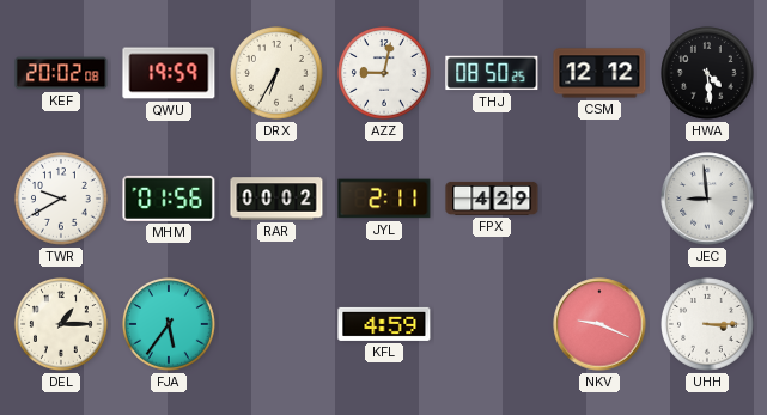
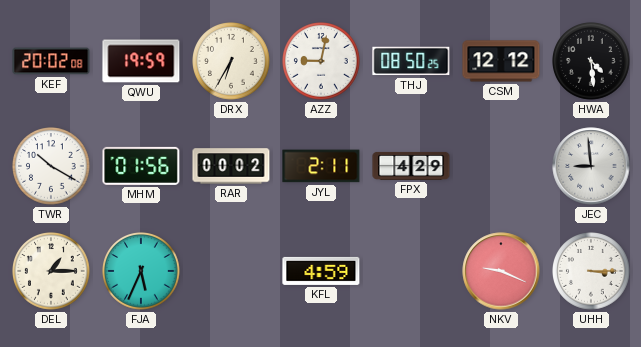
TWR: 9:40 -> 10:20
FJA: 5:36 -> 5:34
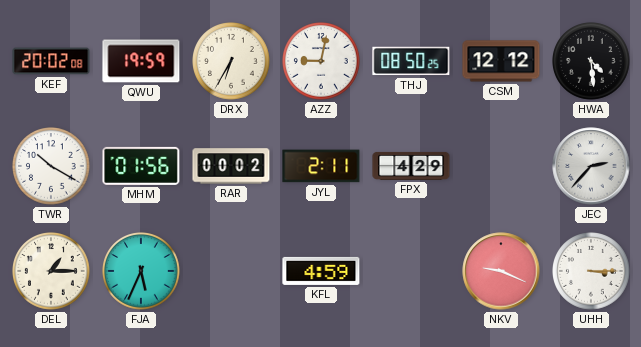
JEC: 8:59 -> 2:37
